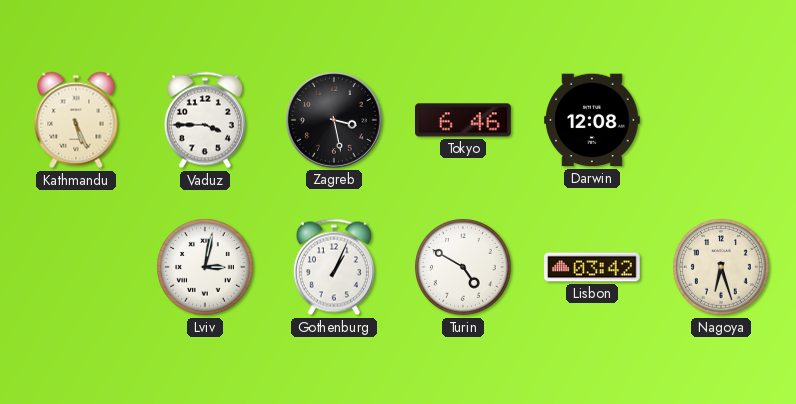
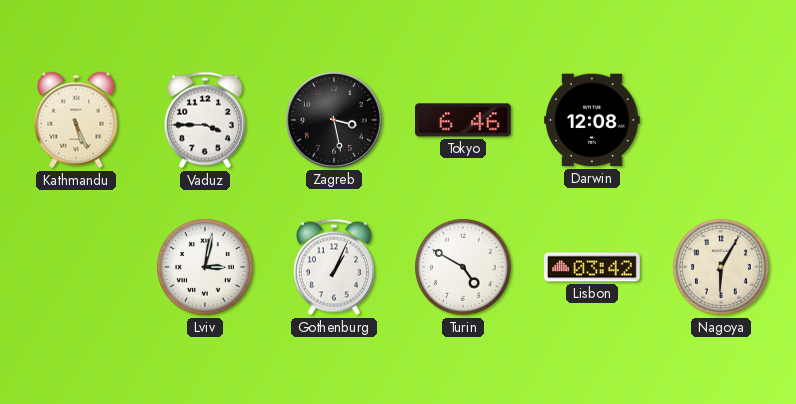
Nagoya: 6:27 -> 6:05
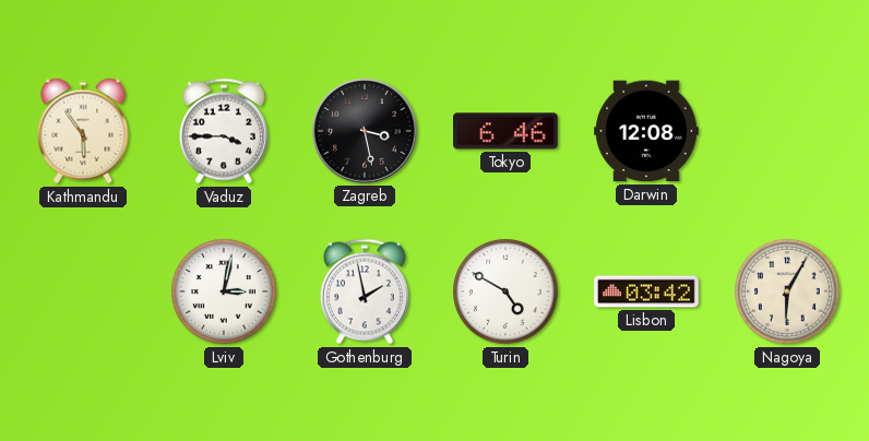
Kathmandu: 5:26 -> 5:54
Gothenburg: 1:04 -> 1:58
